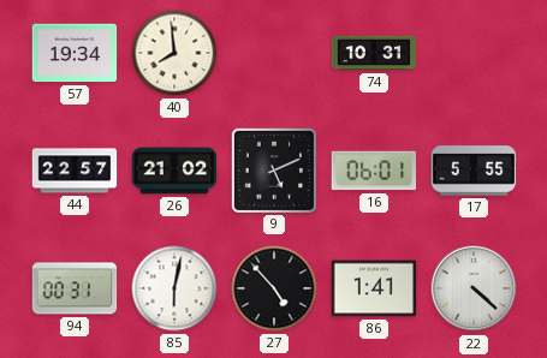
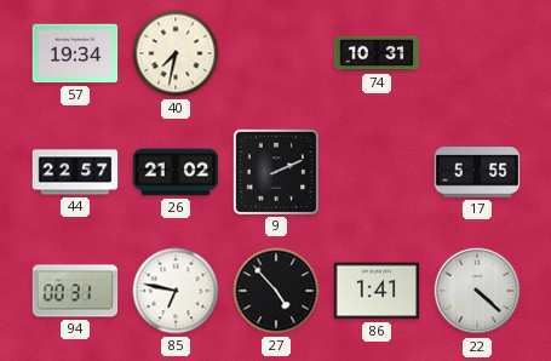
40: 7:59 -> 7:32
9: 5:11 -> 2:11
16: 06:01 -> none
85: 6:02 -> 6:47
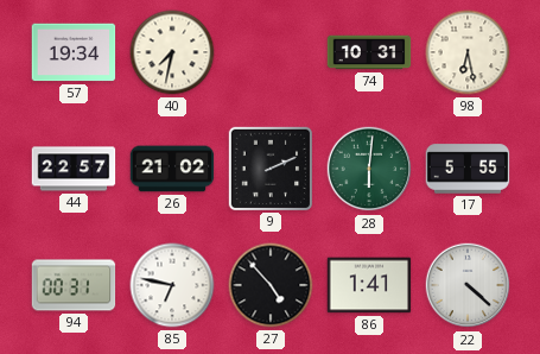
98: none -> 6:28
28: none -> 6:01
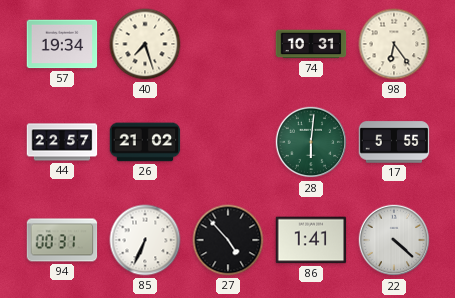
40: 7:32 -> 7:27
98: 6:28 -> 6:24
9: 2:11 -> none
85: 6:47 -> 6:34
